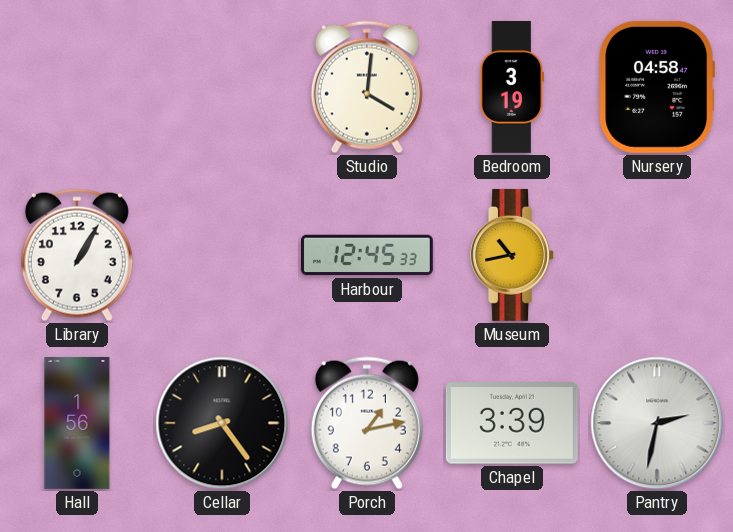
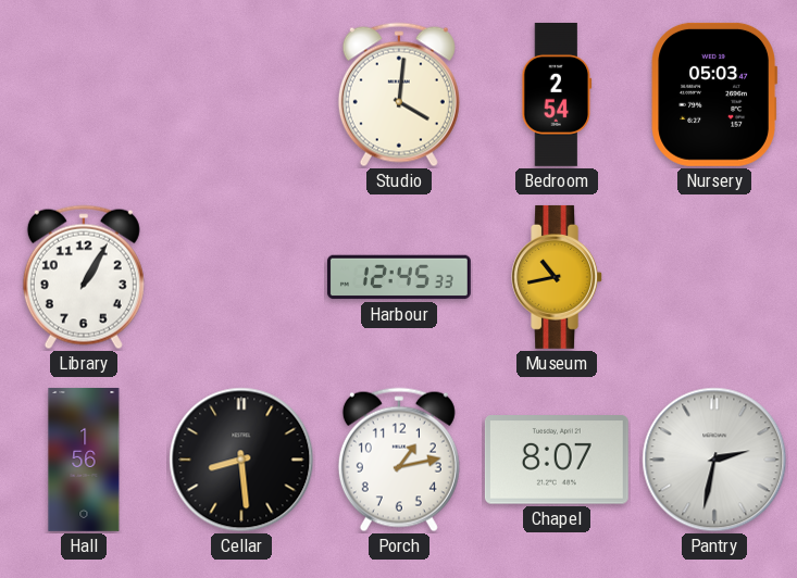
Bedroom: 3:19 -> 2:54
Nursery: 04:58 -> 05:03
Cellar: 8:24 -> 8:29
Chapel: 3:39 -> 8:07
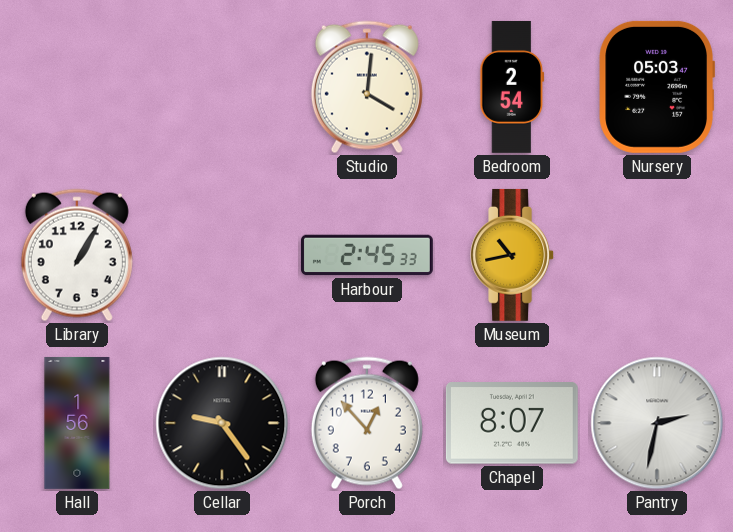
Harbour: 12:45 -> 2:45
Cellar: 8:29 -> 9:24
Porch: 1:13 -> 12:53
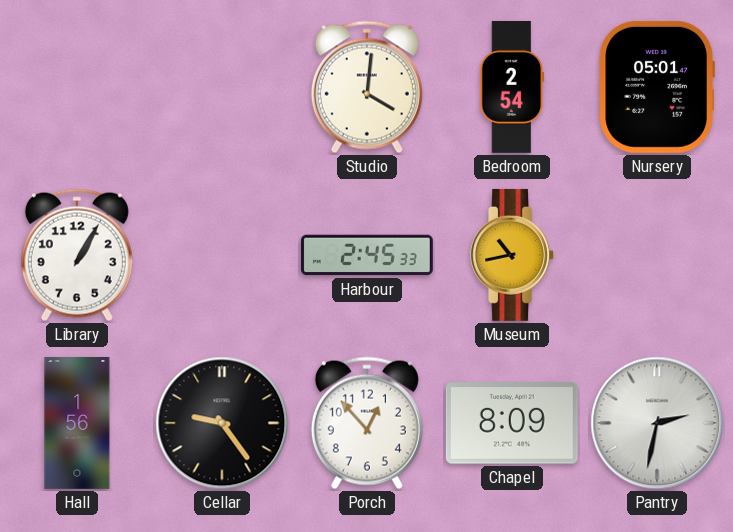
Nursery: 05:03 -> 05:01
Chapel: 8:07 -> 8:09
